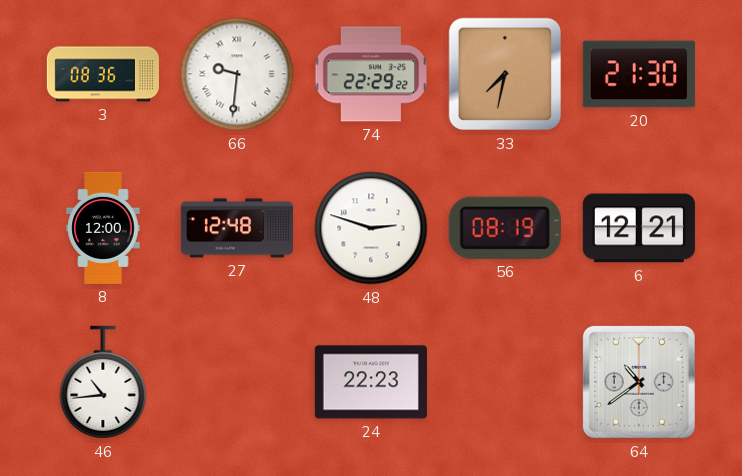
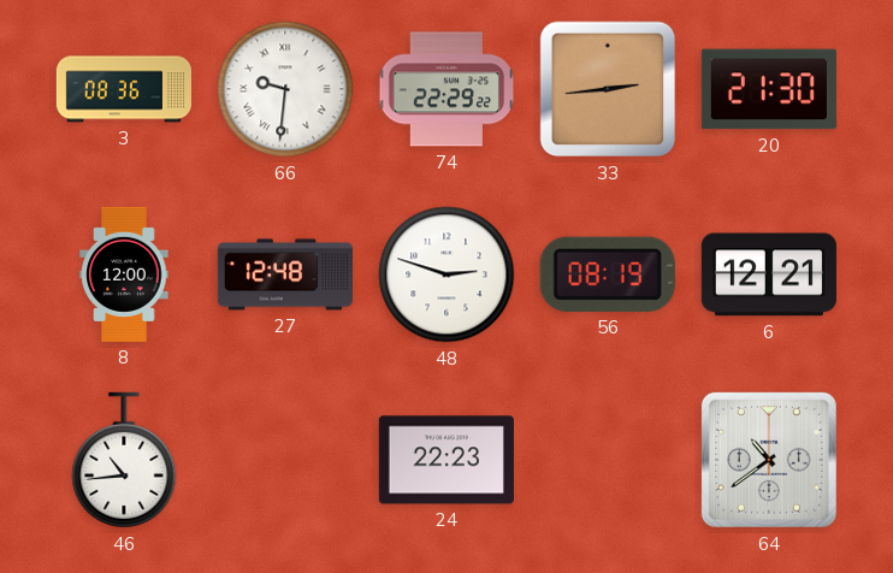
33: 7:32 -> 2:44
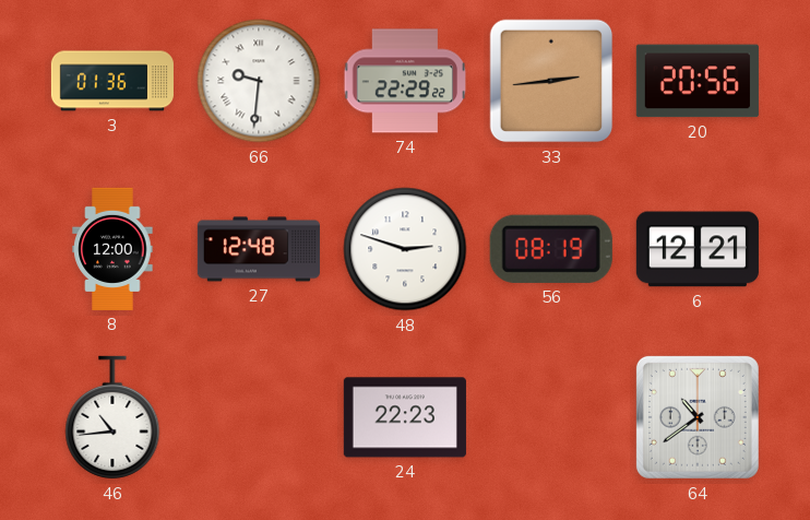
3: 08:36 -> 01:36
20: 21:30 -> 20:56
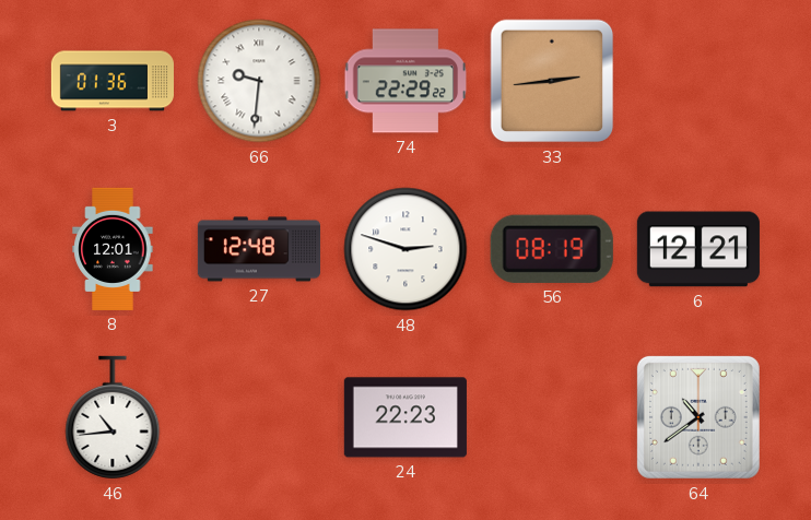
20: 20:56 -> none
8: 12:00 -> 12:01
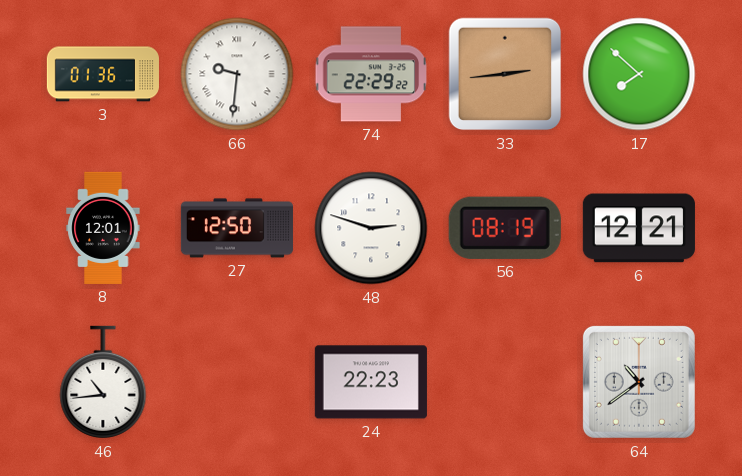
17: none -> 7:52
27: 12:48 -> 12:50
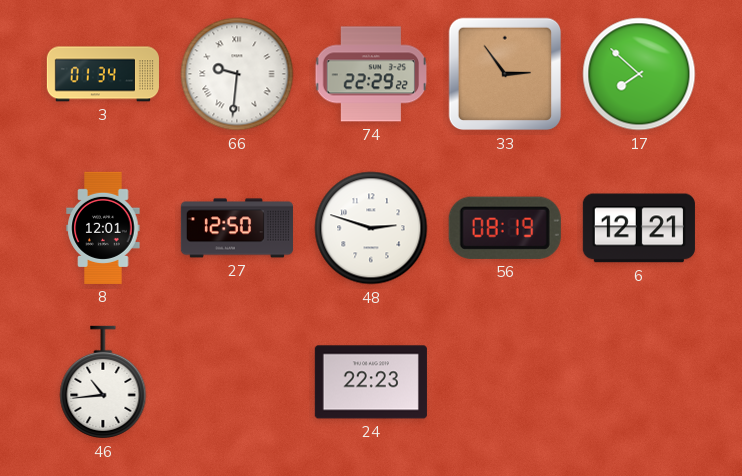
3: 01:36 -> 01:34
33: 2:44 -> 2:54
64: 10:39 -> none
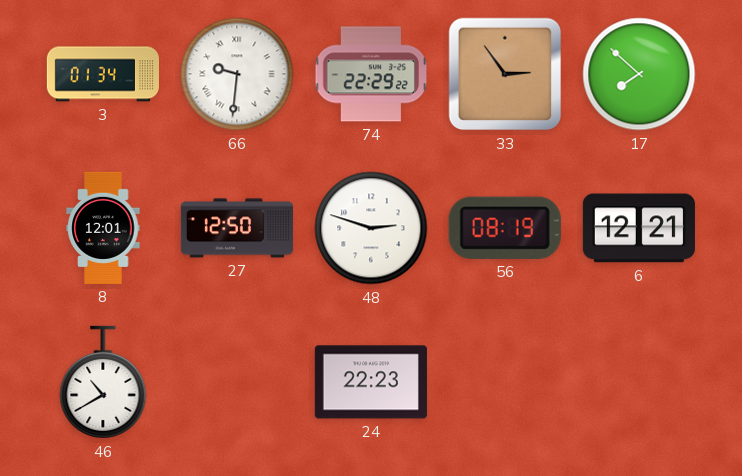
46: 10:44 -> 10:40
